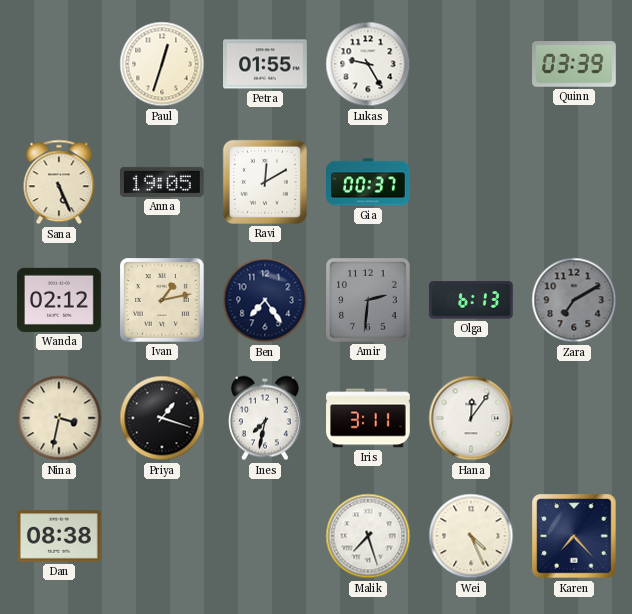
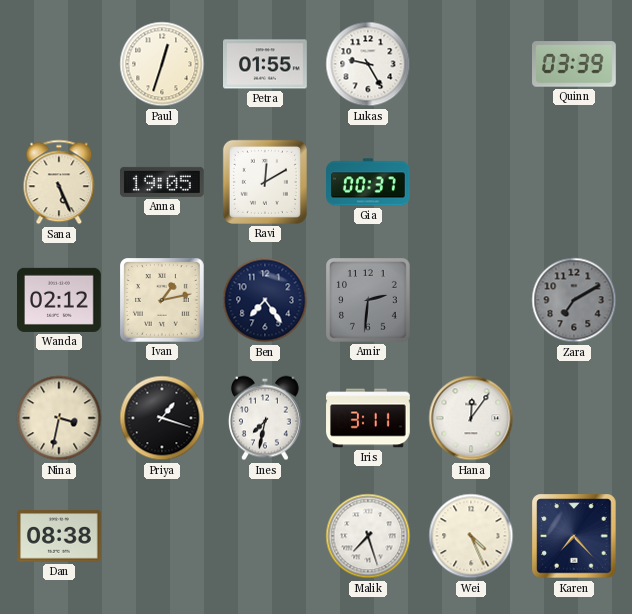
Olga: 6:13 -> none
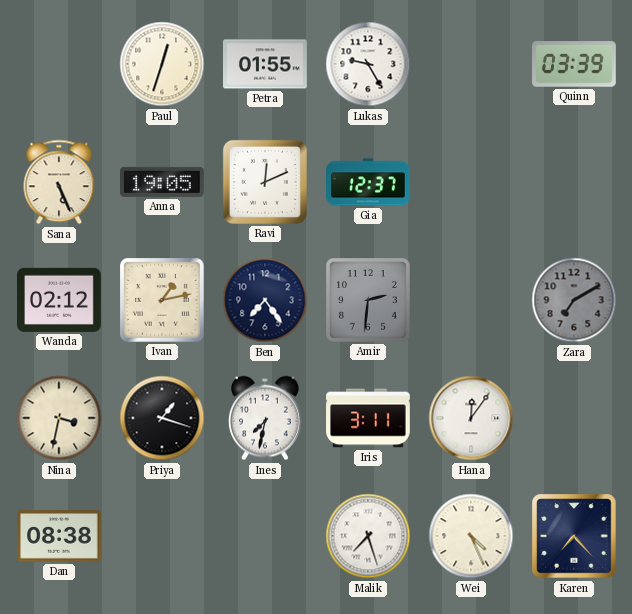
Ravi: 12:10 -> 12:11
Gia: 00:37 -> 12:37
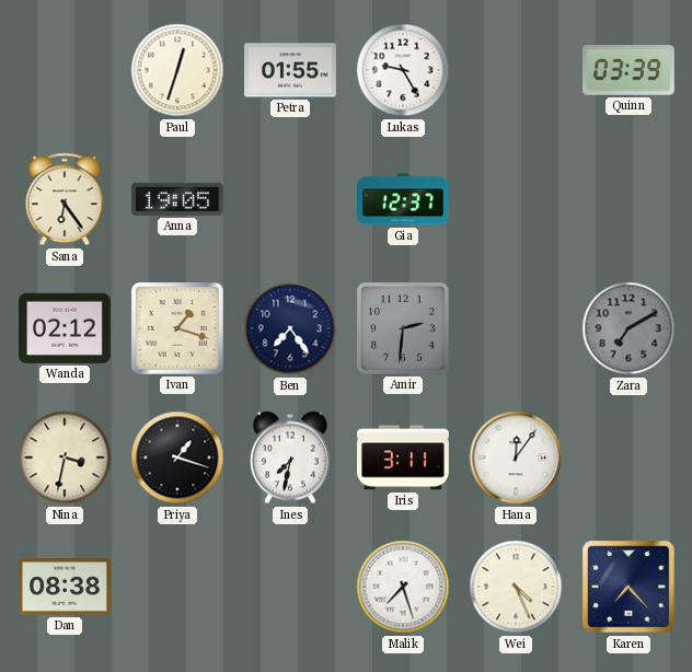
Sana: 5:26 -> 6:24
Ravi: 12:11 -> none
Ivan: 1:13 -> 1:18
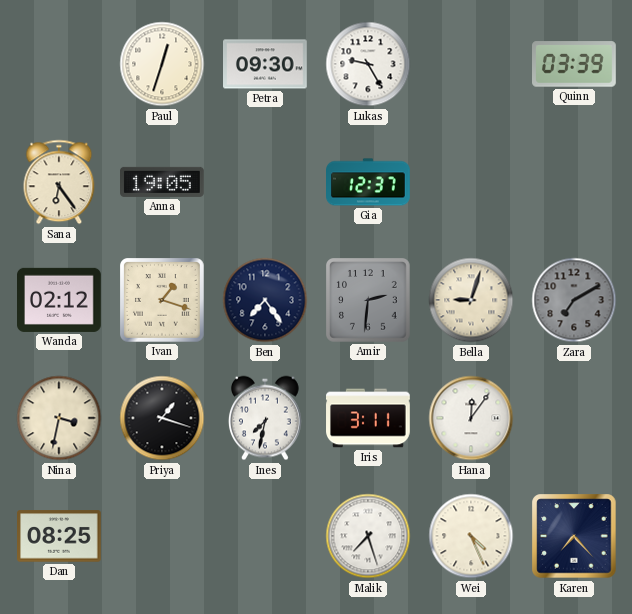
Petra: 01:55 -> 09:30
Bella: none -> 9:03
Dan: 08:38 -> 08:25
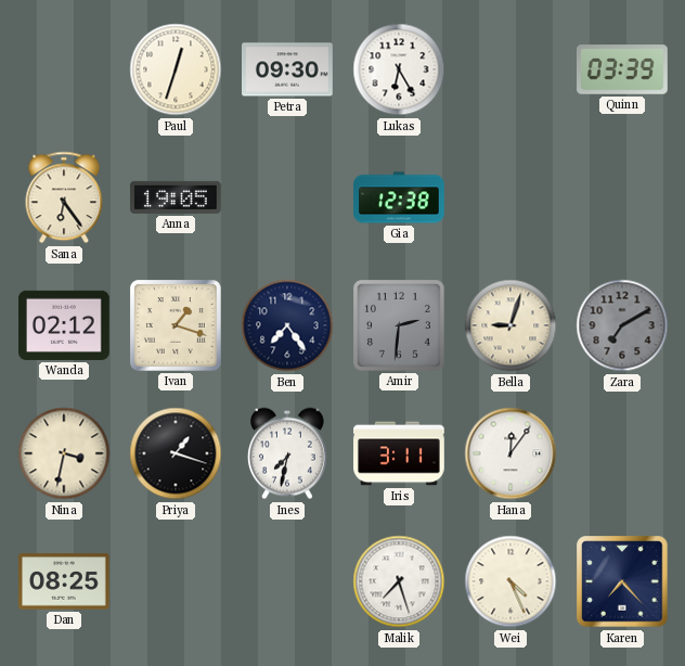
Lukas: 9:25 -> 6:25
Gia: 12:37 -> 12:38
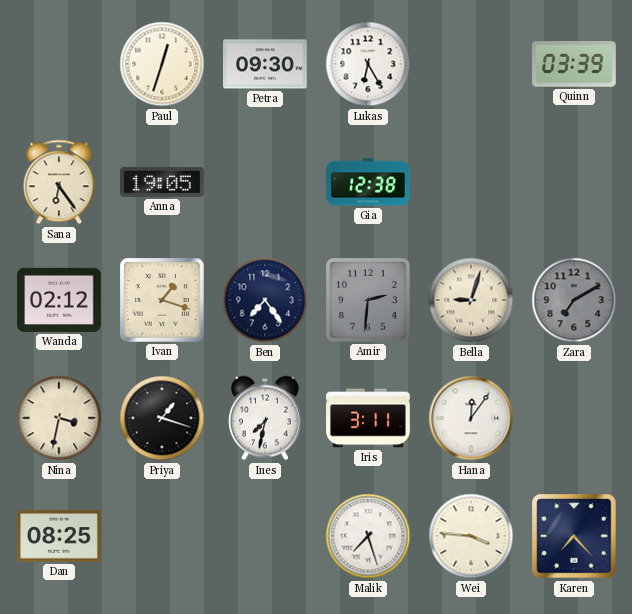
Wei: 4:26 -> 3:46
